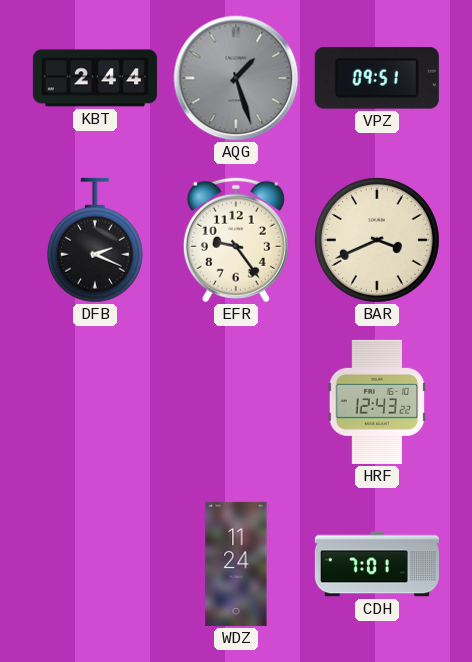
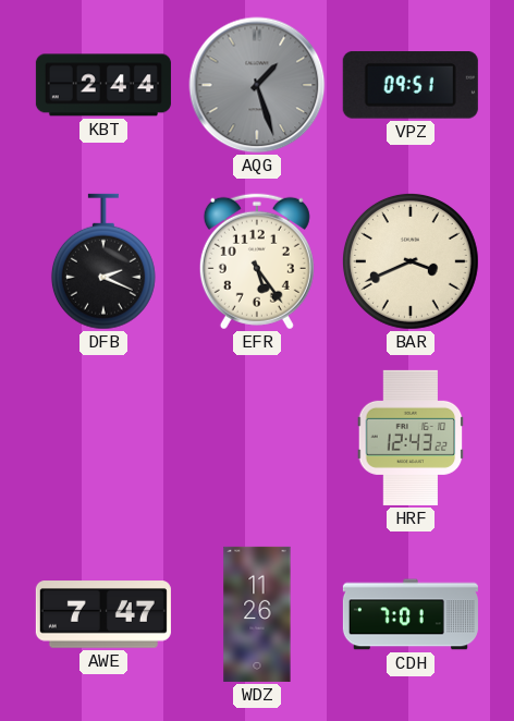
EFR: 9:24 -> 5:24
AWE: none -> 7:47
WDZ: 11:24 -> 11:26
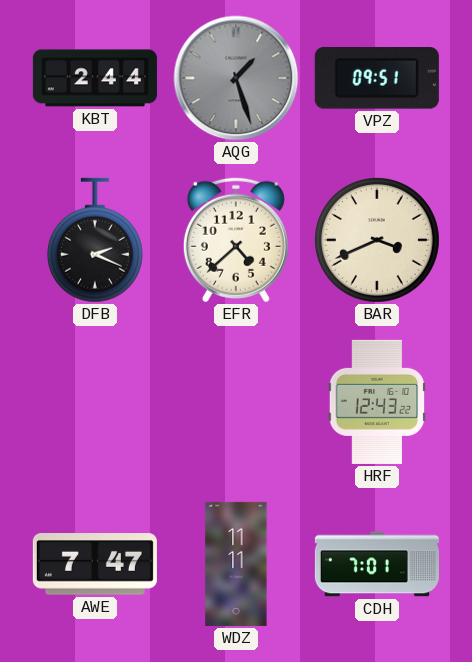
EFR: 5:24 -> 4:38
WDZ: 11:26 -> 11:11
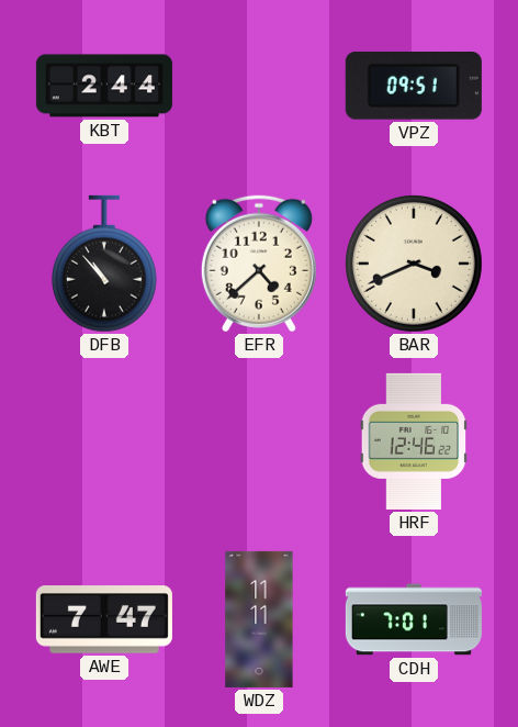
AQG: 1:27 -> none
DFB: 2:19 -> 10:53
HRF: 12:43 -> 12:46
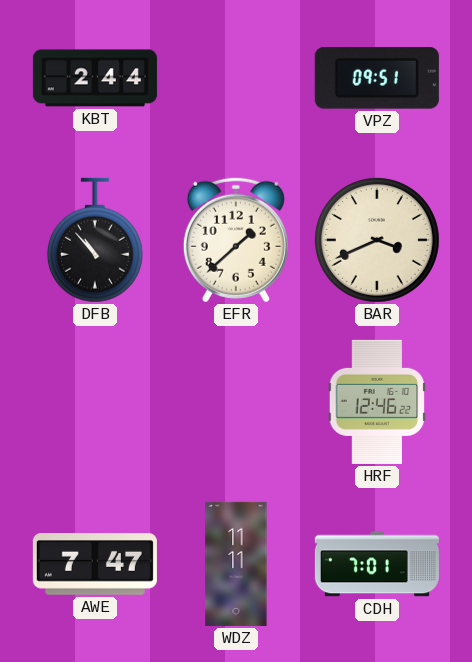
EFR: 4:38 -> 1:38
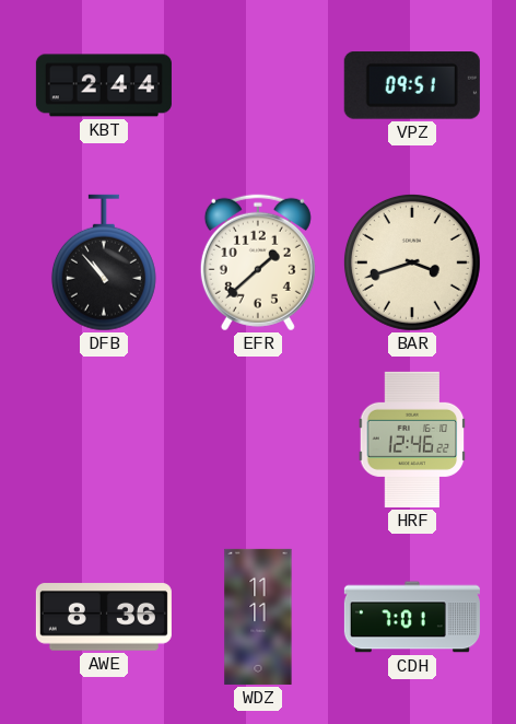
BAR: 3:41 -> 3:42
AWE: 7:47 -> 8:36
